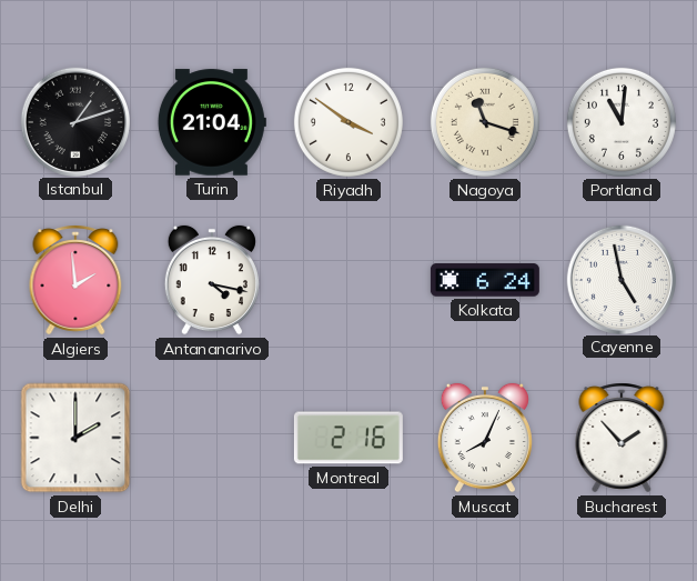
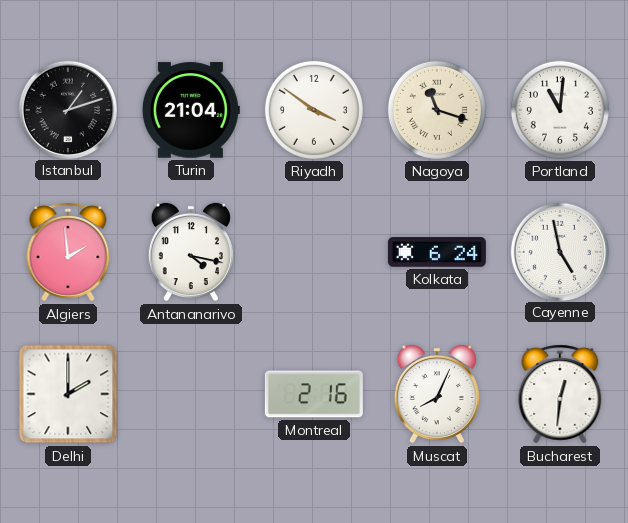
Bucharest: 1:53 -> 12:31
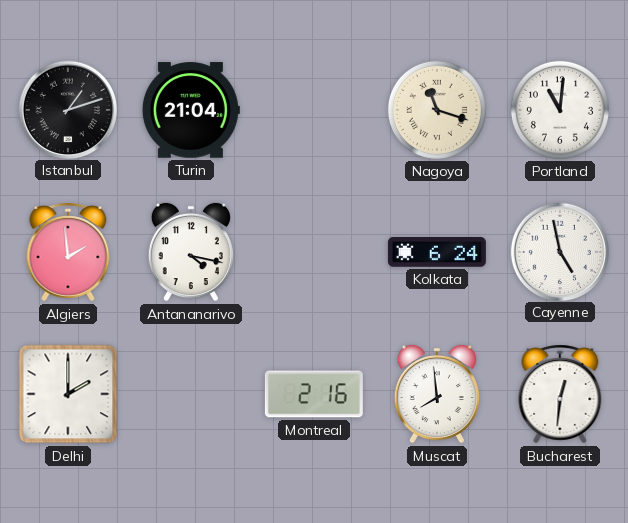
Riyadh: 3:51 -> none
Muscat: 8:04 -> 7:59
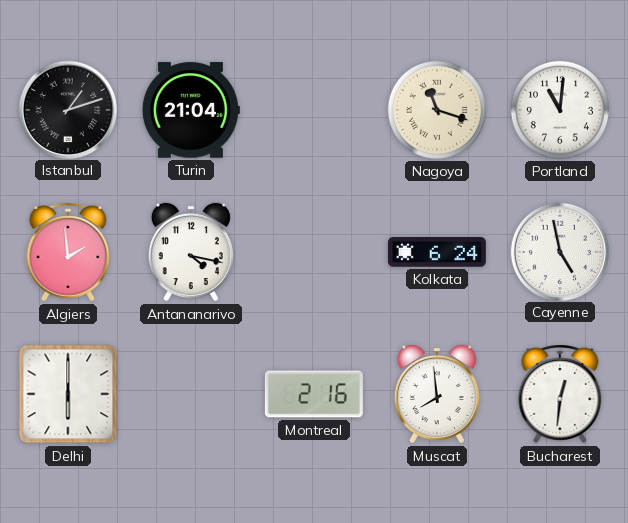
Delhi: 2:00 -> 6:00
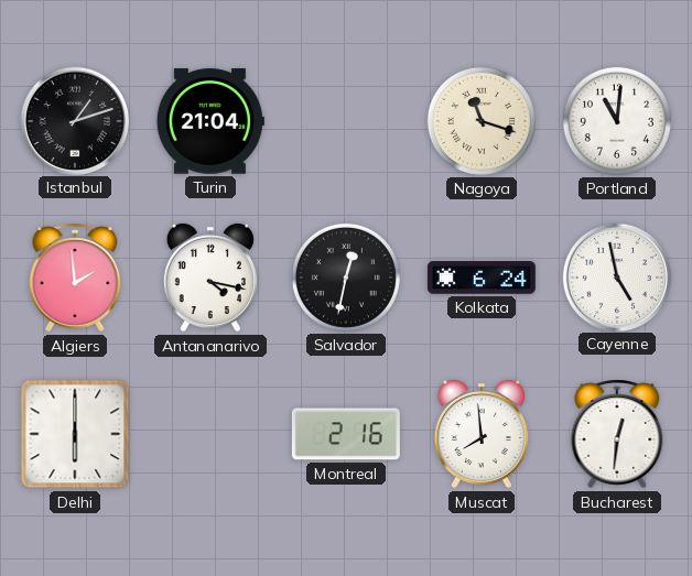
Salvador: none -> 12:32
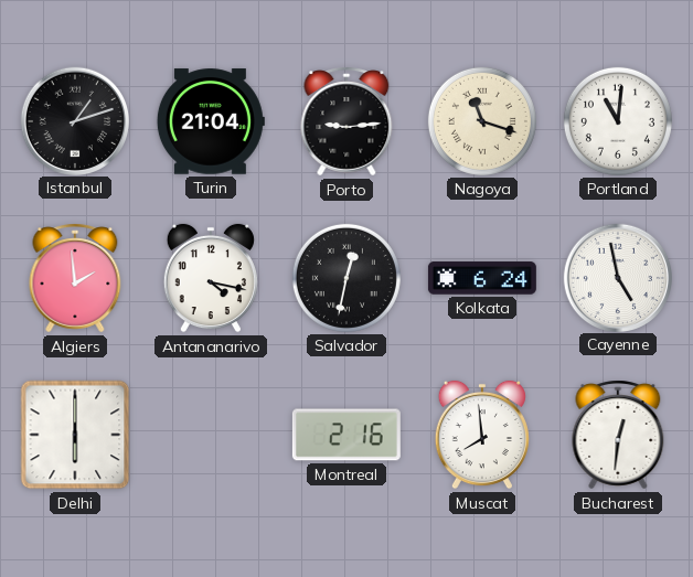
Porto: none -> 9:14
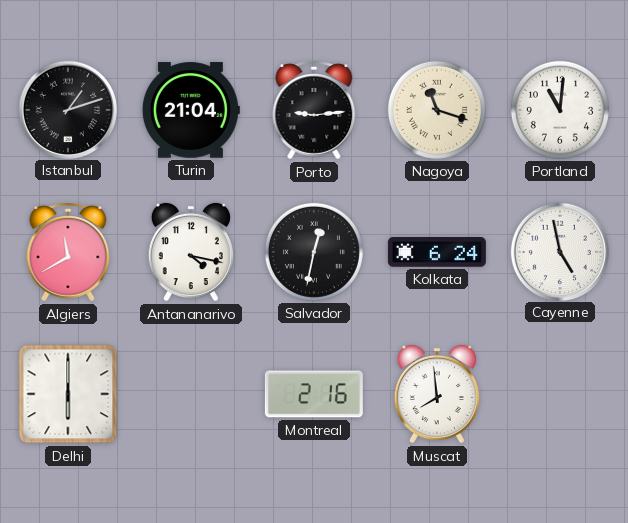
Algiers: 1:59 -> 11:40
Bucharest: 12:31 -> none
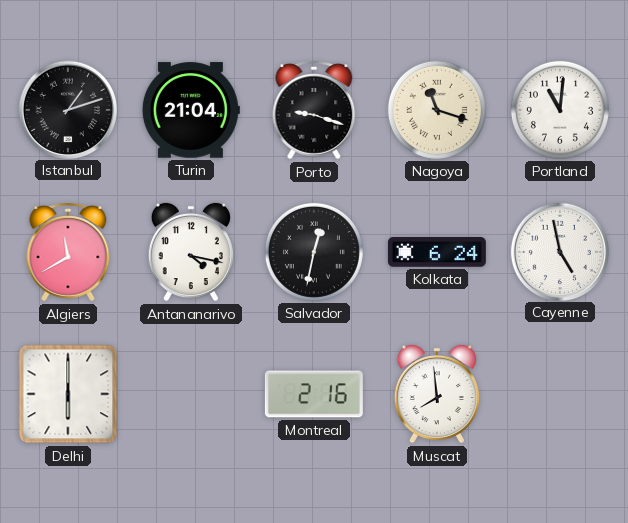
Porto: 9:14 -> 9:18
